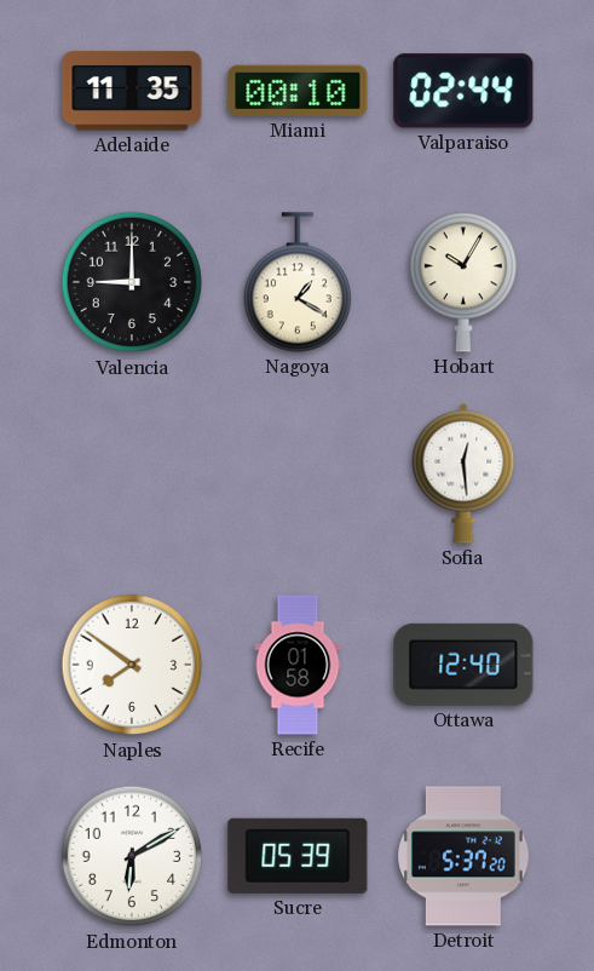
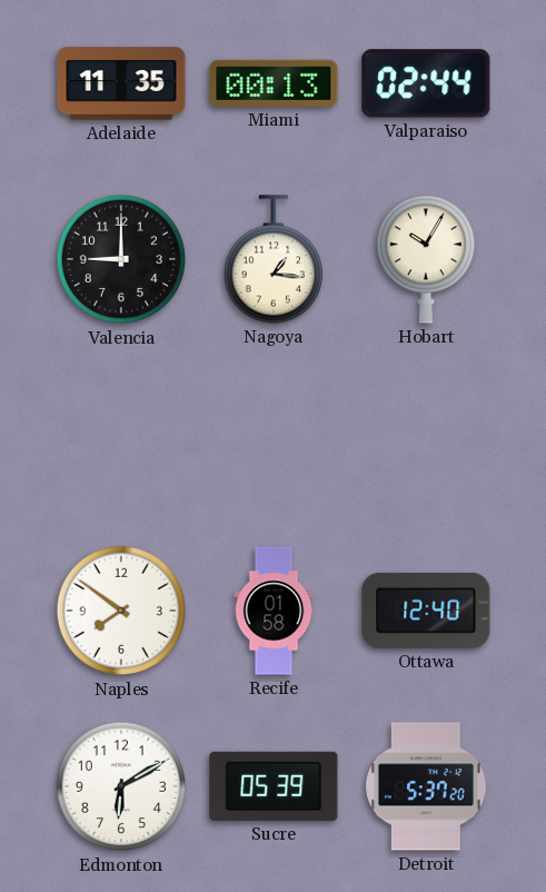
Miami: 00:10 -> 00:13
Nagoya: 1:20 -> 1:16
Sofia: 12:29 -> none
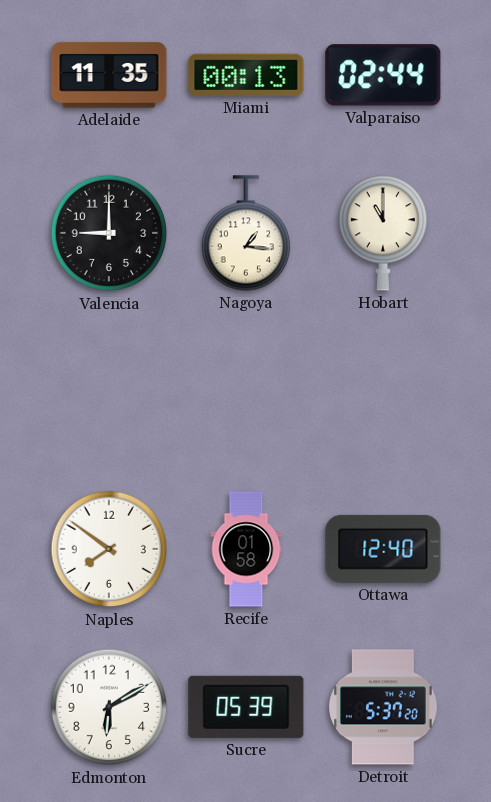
Hobart: 10:05 -> 11:00
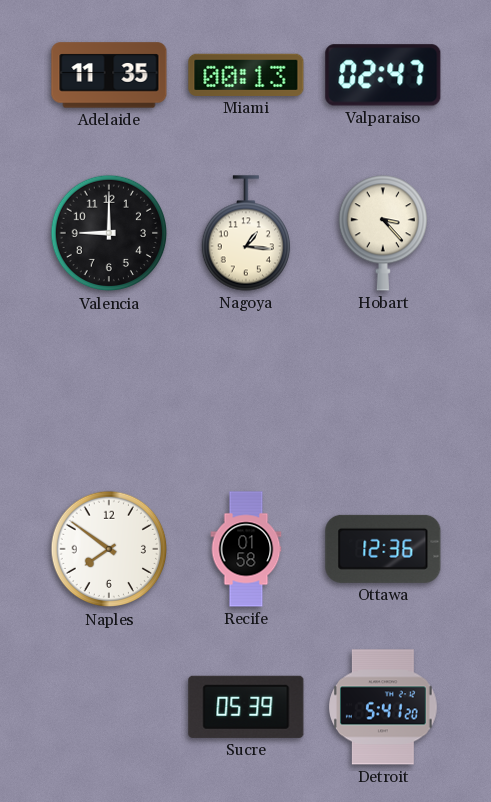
Valparaiso: 02:44 -> 02:47
Hobart: 11:00 -> 3:23
Ottawa: 12:40 -> 12:36
Edmonton: 6:10 -> none
Detroit: 5:37 -> 5:41
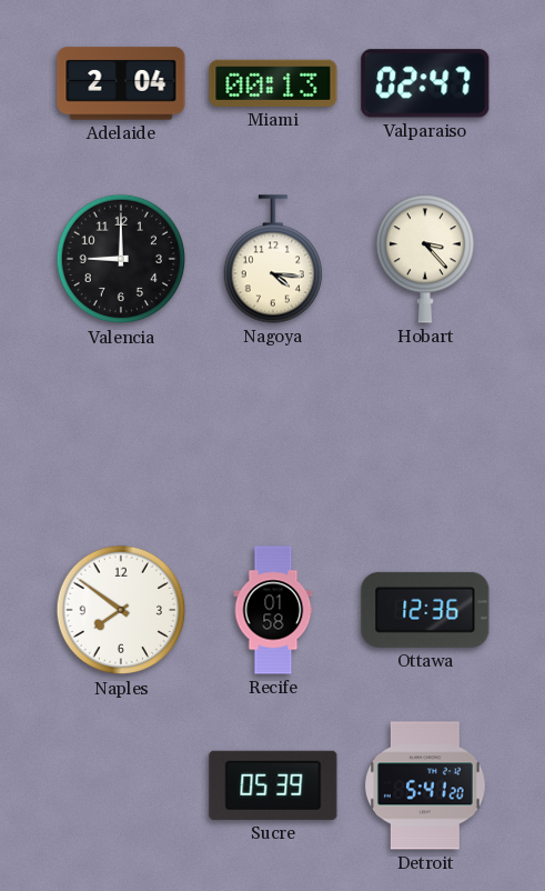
Adelaide: 11:35 -> 2:04
Nagoya: 1:16 -> 4:16
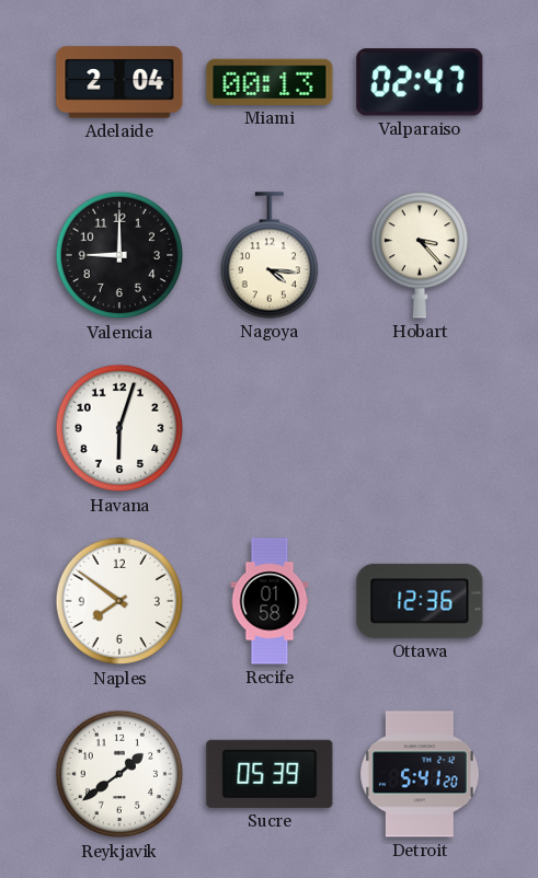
Havana: none -> 6:03
Reykjavik: none -> 1:39
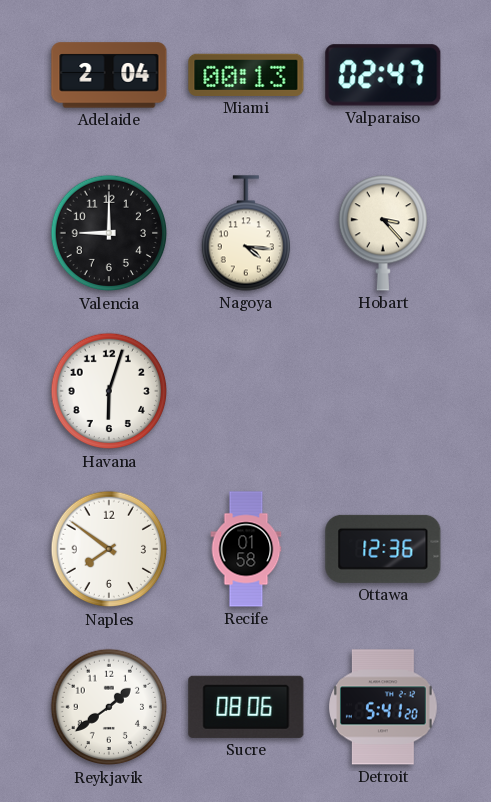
Sucre: 05:39 -> 08:06
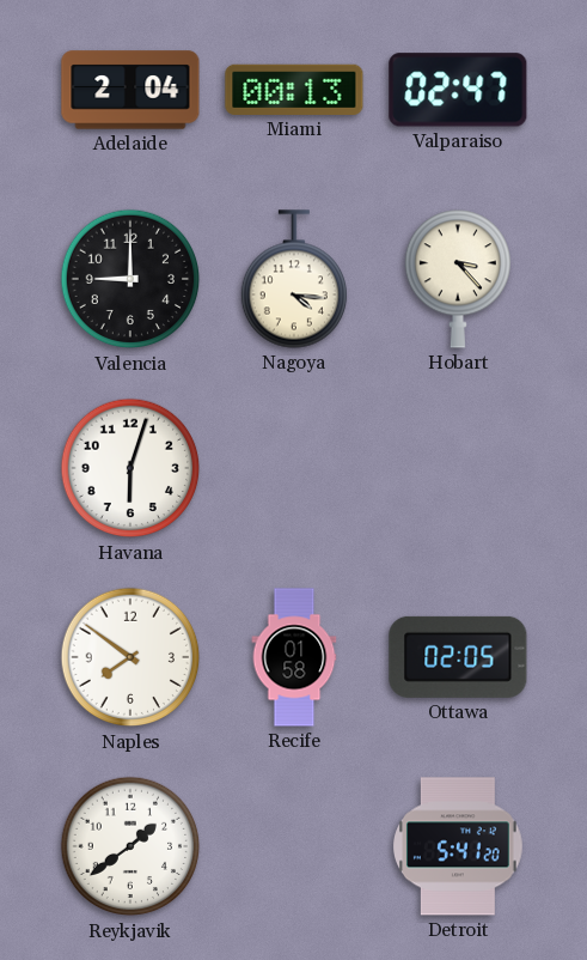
Ottawa: 12:36 -> 02:05
Sucre: 08:06 -> none
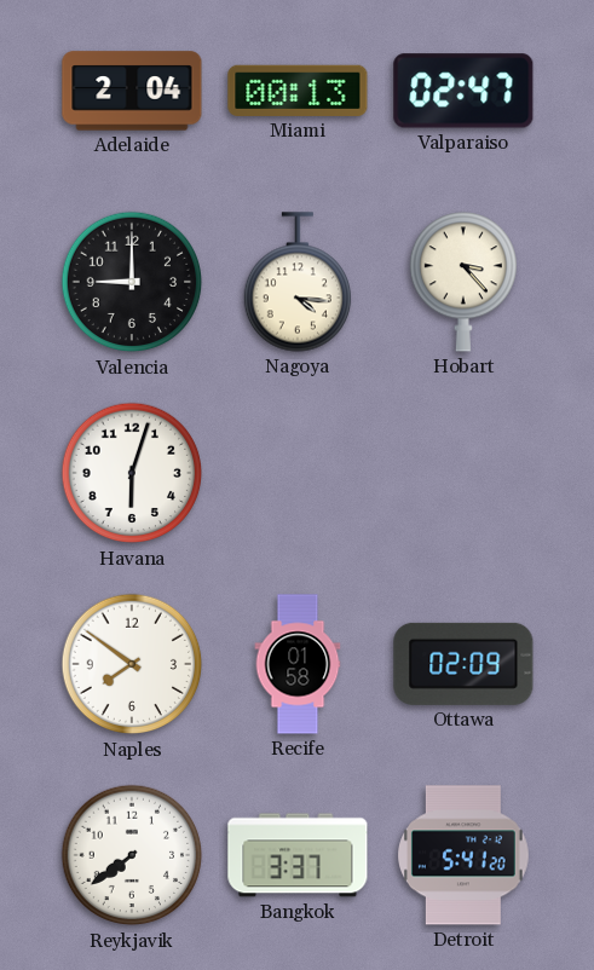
Ottawa: 02:05 -> 02:09
Reykjavik: 1:39 -> 7:39
Bangkok: none -> 3:37
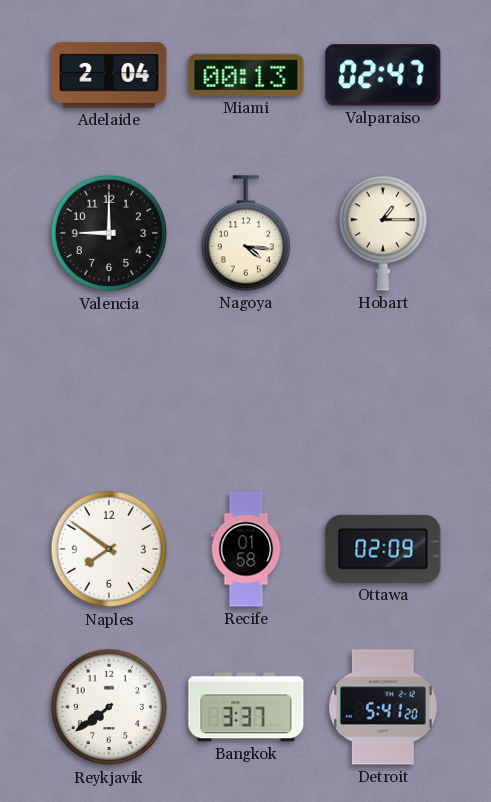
Hobart: 3:23 -> 1:15
Havana: 6:03 -> none
